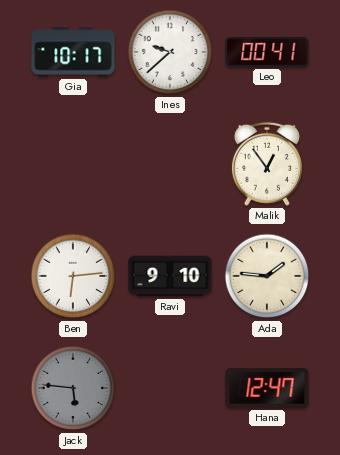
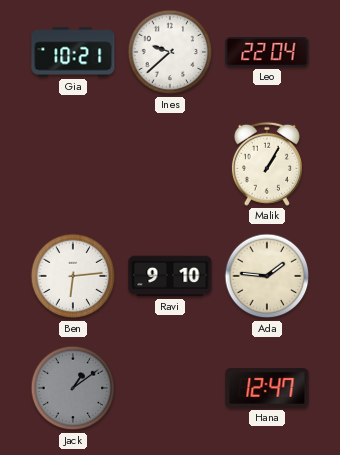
Gia: 10:17 -> 10:21
Leo: 00:41 -> 22:04
Malik: 12:54 -> 1:05
Jack: 5:46 -> 1:09
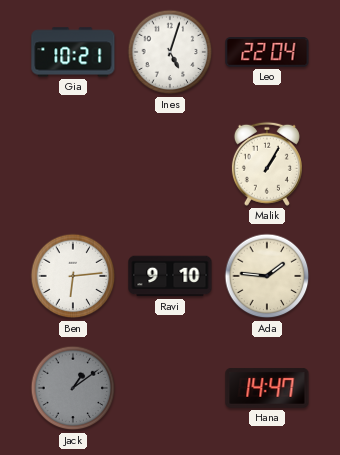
Ines: 9:38 -> 5:03
Hana: 12:47 -> 14:47
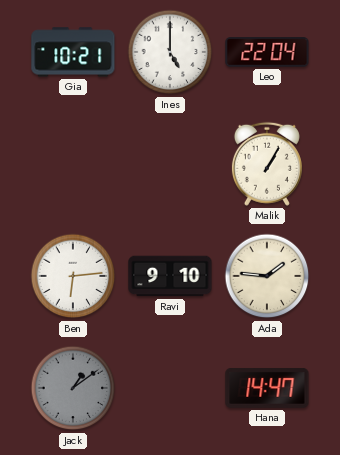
Ines: 5:03 -> 5:00
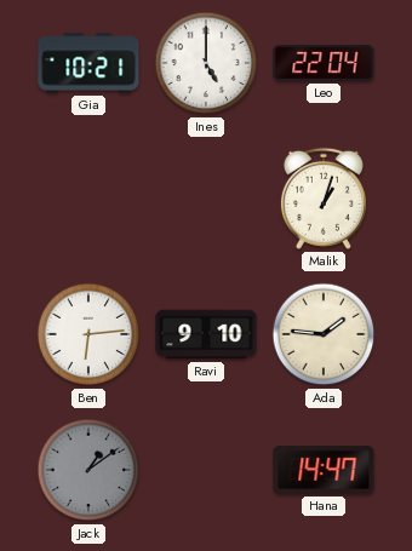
Malik: 1:05 -> 1:03
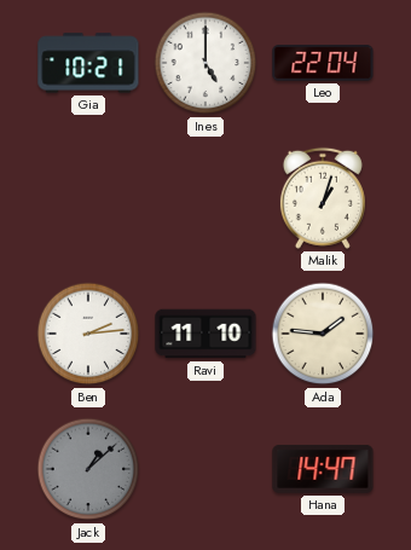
Ben: 6:14 -> 2:14
Ravi: 9:10 -> 11:10
Jack: 1:09 -> 1:08
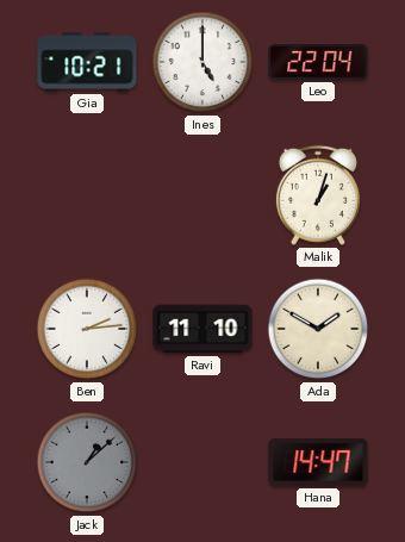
Ada: 1:46 -> 1:50
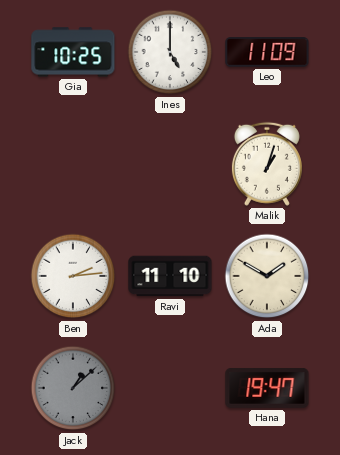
Gia: 10:21 -> 10:25
Leo: 22:04 -> 11:09
Hana: 14:47 -> 19:47
